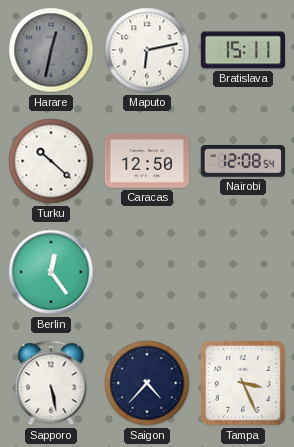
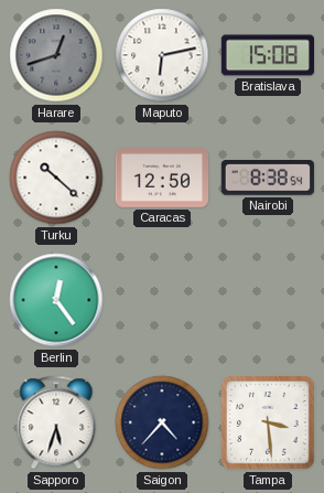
Harare: 12:32 -> 12:42
Bratislava: 15:11 -> 15:08
Nairobi: 12:08 -> 8:38
Sapporo: 5:28 -> 5:33
Tampa: 3:26 -> 3:29
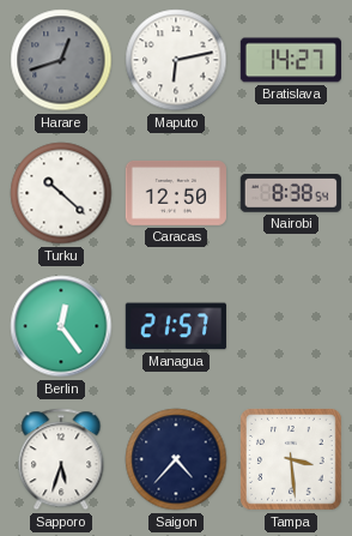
Bratislava: 15:08 -> 14:27
Managua: none -> 21:57
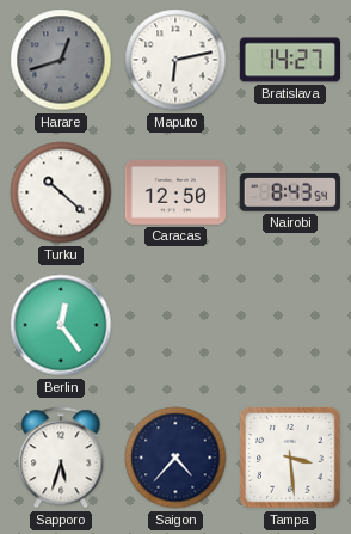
Nairobi: 8:38 -> 8:43
Managua: 21:57 -> none
